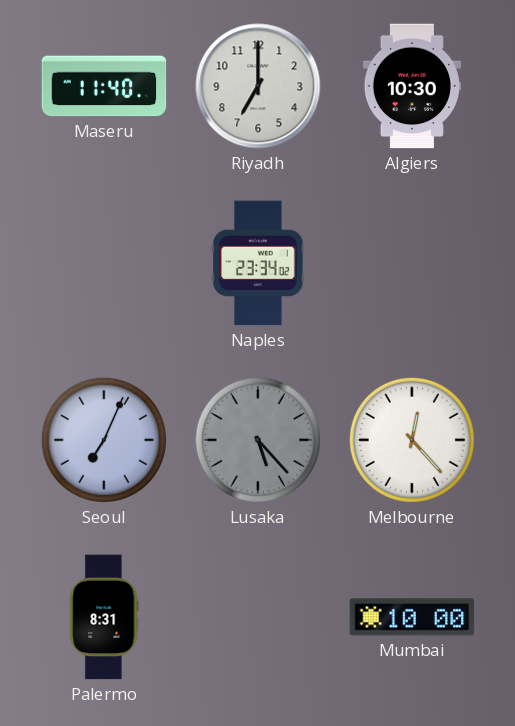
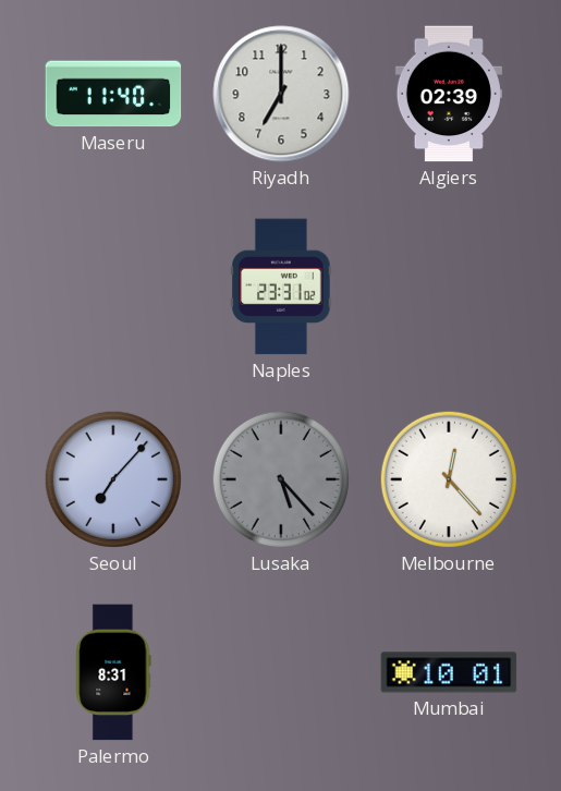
Algiers: 10:30 -> 02:39
Naples: 23:34 -> 23:31
Seoul: 7:04 -> 7:07
Mumbai: 10:00 -> 10:01
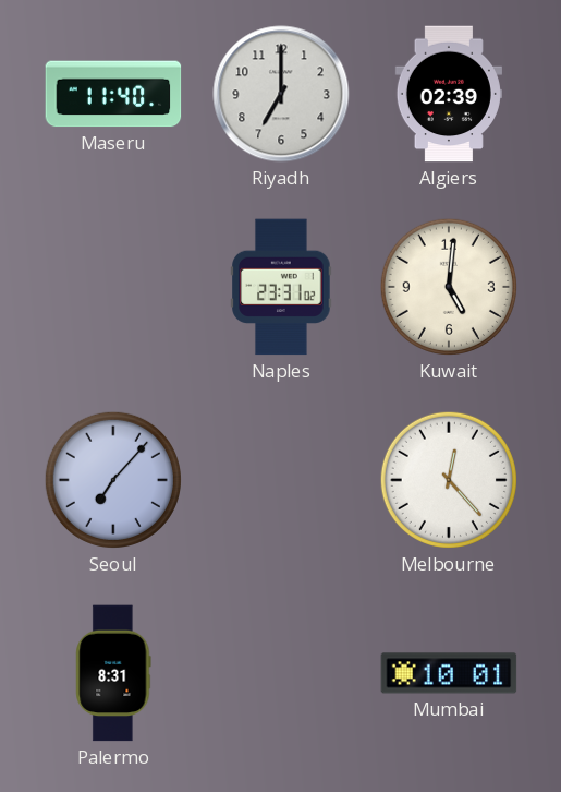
Kuwait: none -> 5:01
Lusaka: 5:23 -> none
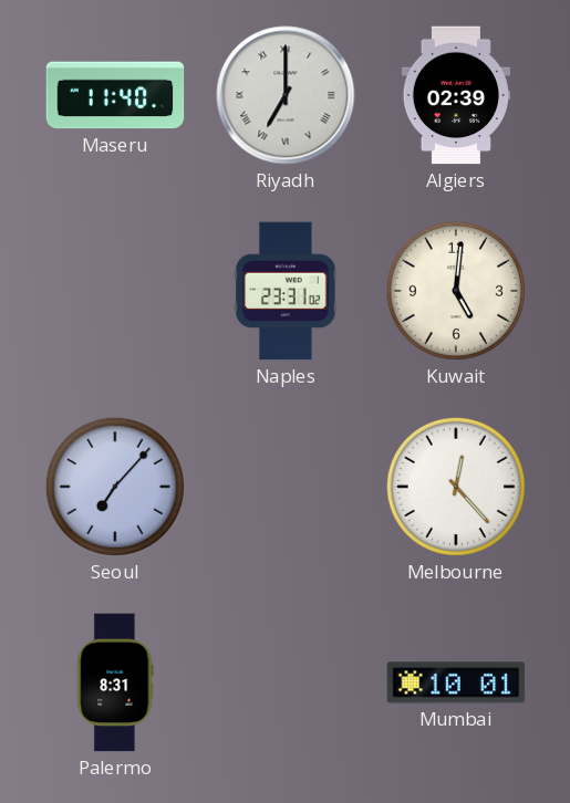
Riyadh numerals: Arabic -> Roman
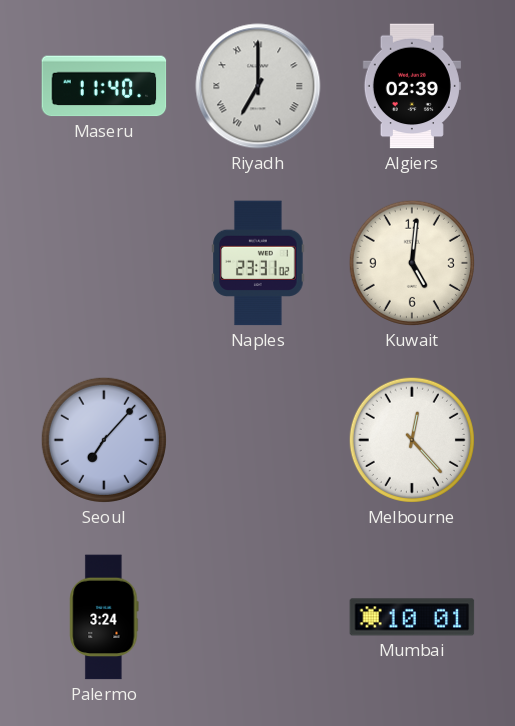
Palermo: 8:31 -> 3:24
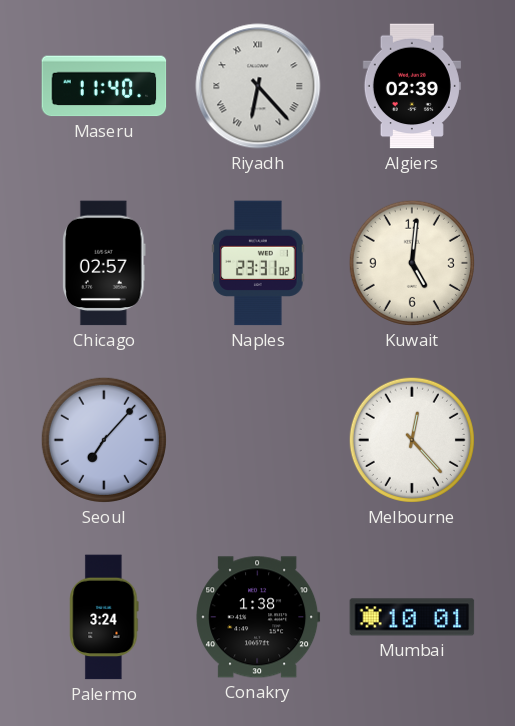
Riyadh: 7:00 -> 6:23
Chicago: none -> 02:57
Conakry: none -> 1:38
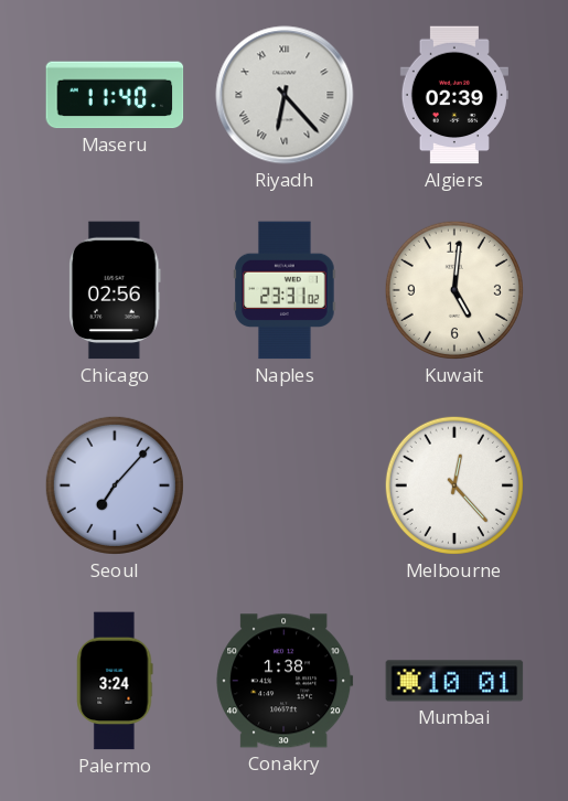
Chicago: 02:57 -> 02:56
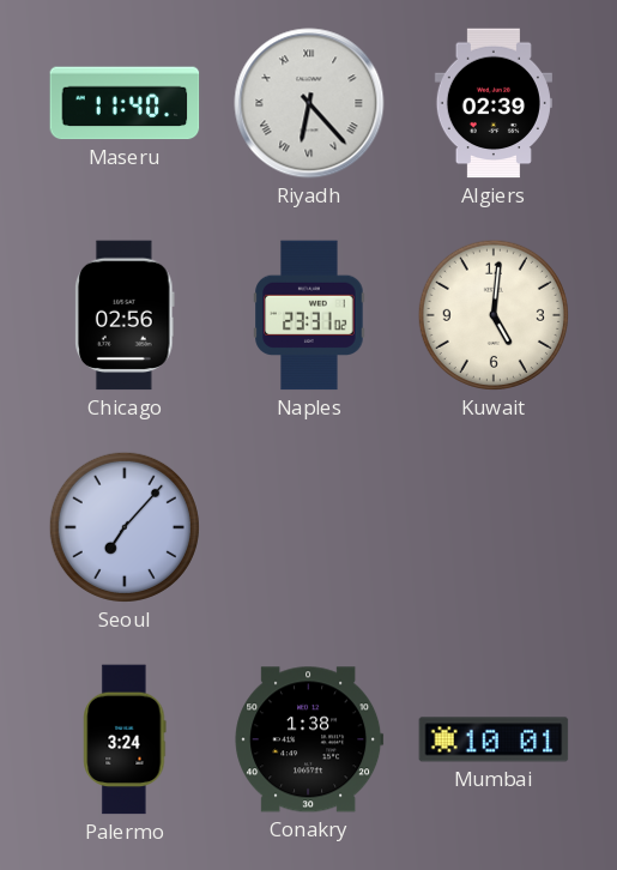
Melbourne: 12:23 -> none
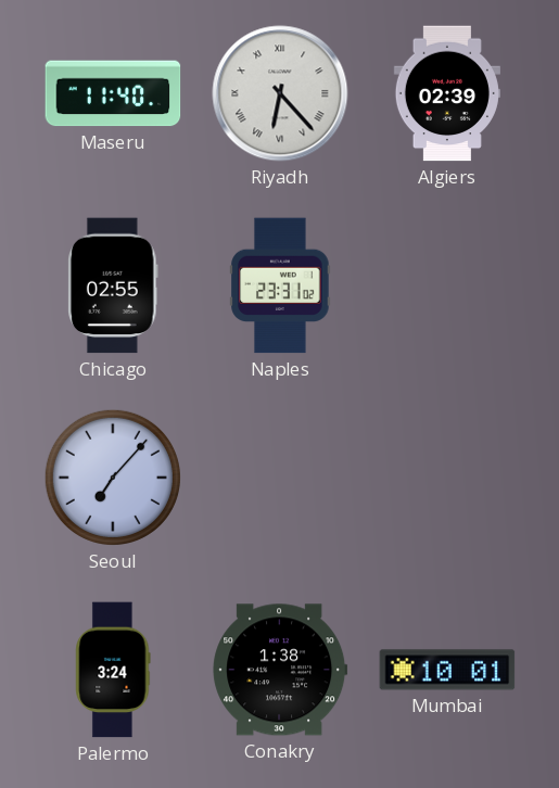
Chicago: 02:56 -> 02:55
Kuwait: 5:01 -> none
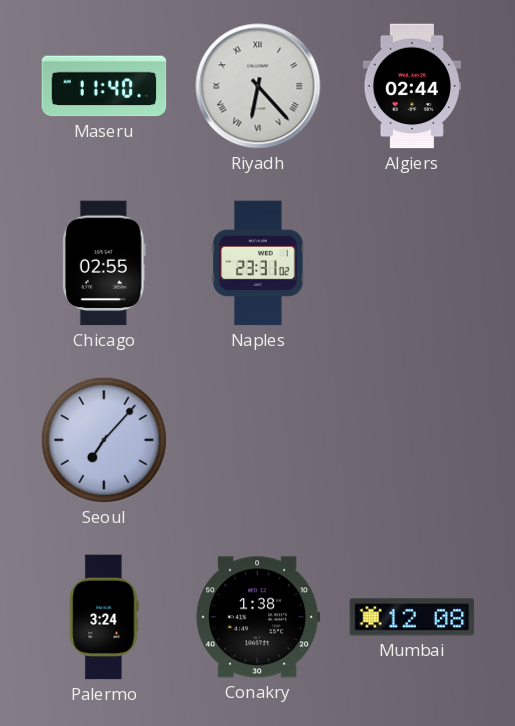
Algiers: 02:39 -> 02:44
Mumbai: 10:01 -> 12:08
